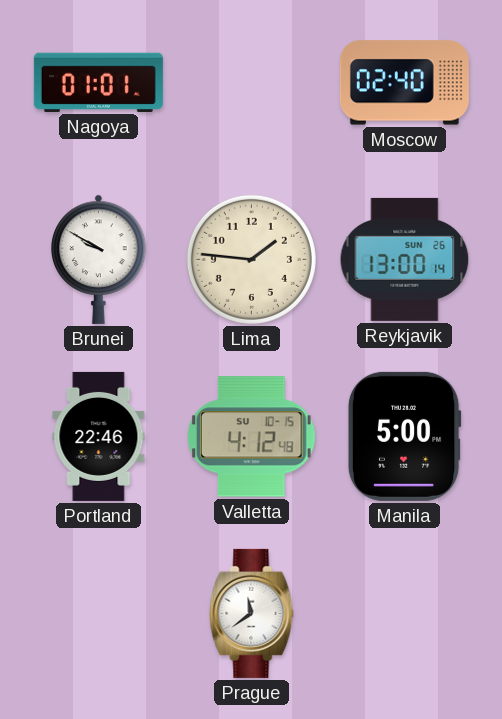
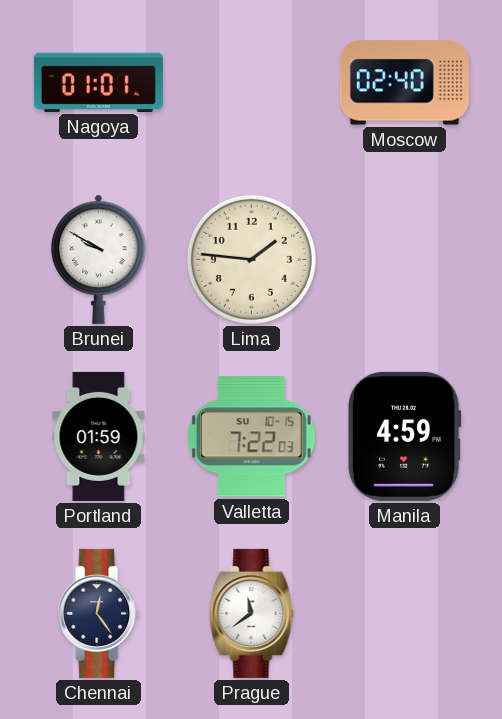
Reykjavik: 13:00 -> none
Portland: 22:46 -> 01:59
Valletta: 4:12 -> 7:22
Manila: 5:00 -> 4:59
Chennai: none -> 12:24
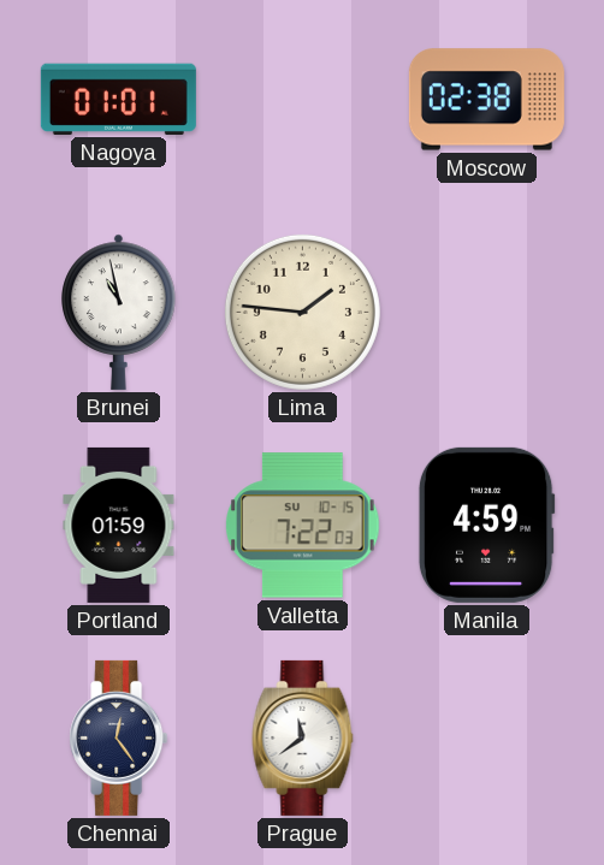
Moscow: 02:40 -> 02:38
Brunei: 9:50 -> 10:58
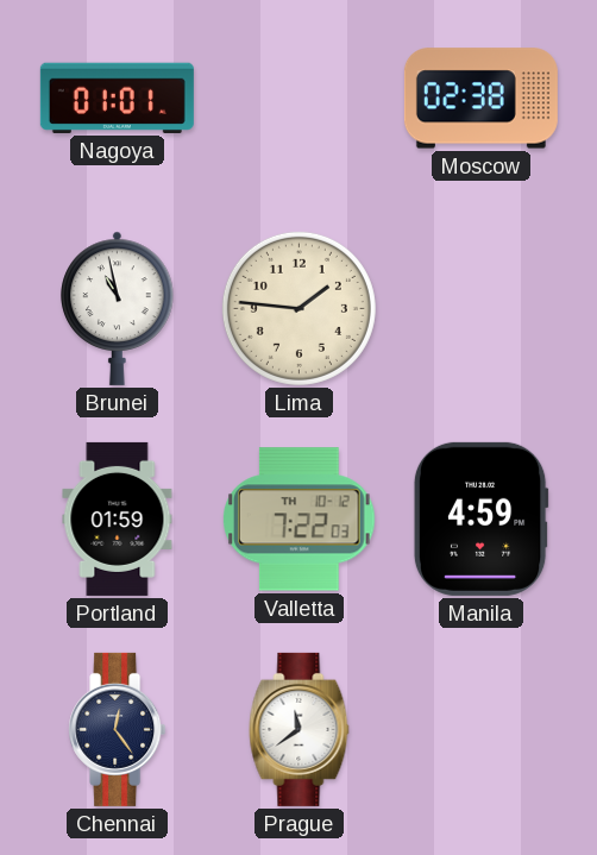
Valletta date: SU 10-15 -> TH 10-12
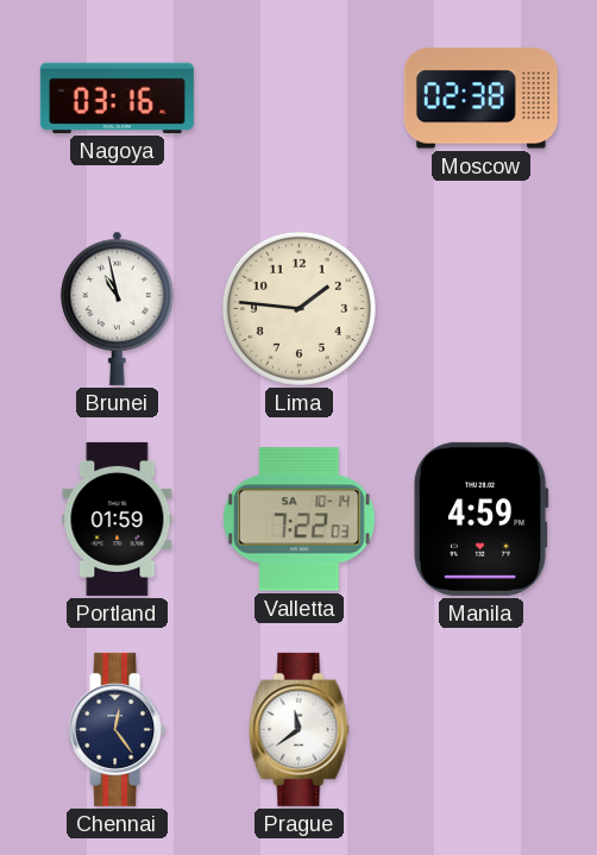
Nagoya: 01:01 -> 03:16
Valletta date: TH 10-12 -> SA 10-14
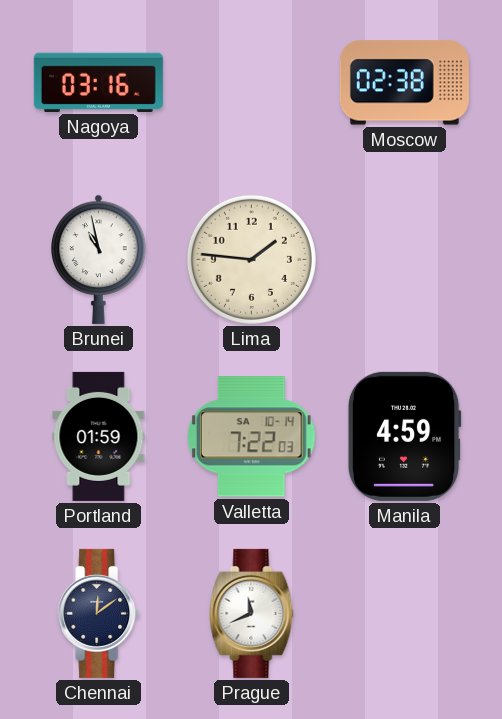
Chennai: 12:24 -> 12:09
Prague: 11:39 -> 11:41
